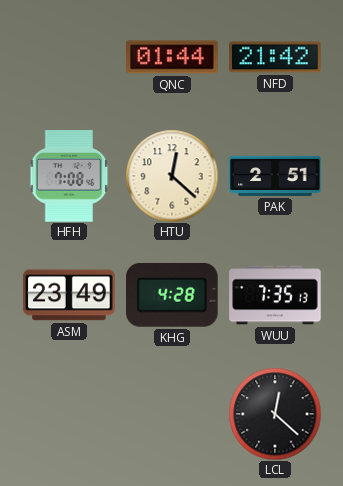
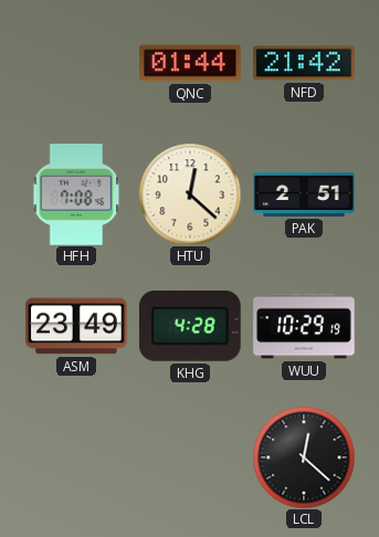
WUU: 7:35 -> 10:29
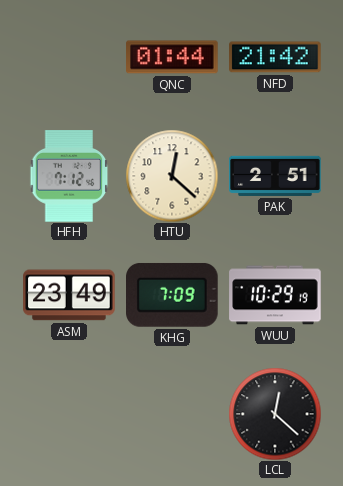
HFH: 7:08 -> 7:12
KHG: 4:28 -> 7:09
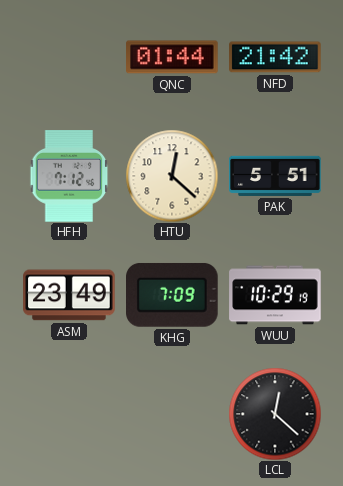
PAK: 2:51 -> 5:51
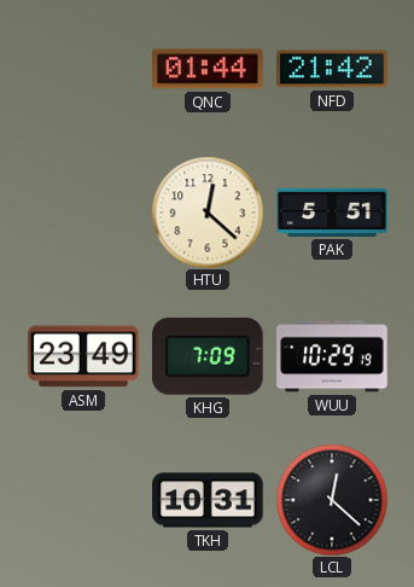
HFH: 7:12 -> none
TKH: none -> 10:31
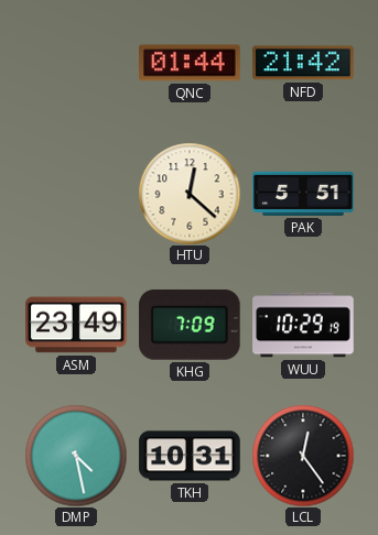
DMP: none -> 4:28
LCL: 12:22 -> 12:24
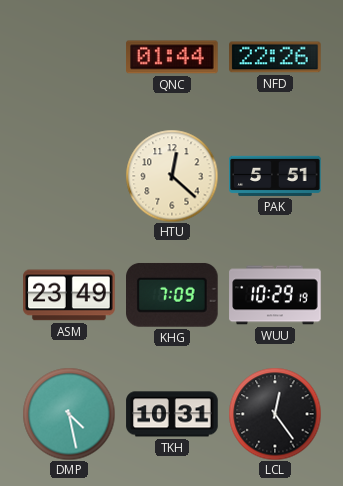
NFD: 21:42 -> 22:26
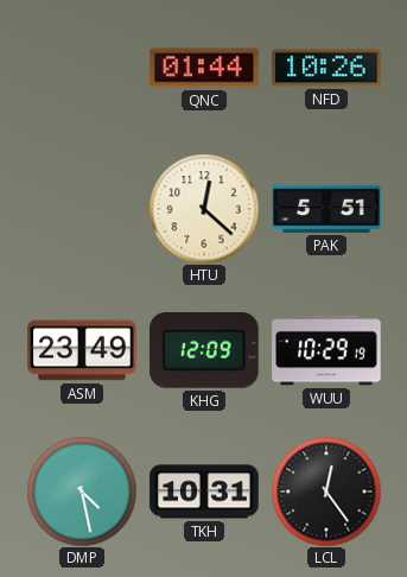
NFD: 22:26 -> 10:26
KHG: 7:09 -> 12:09
